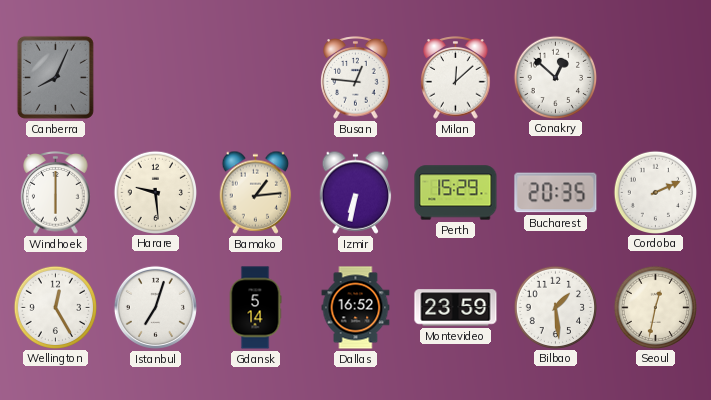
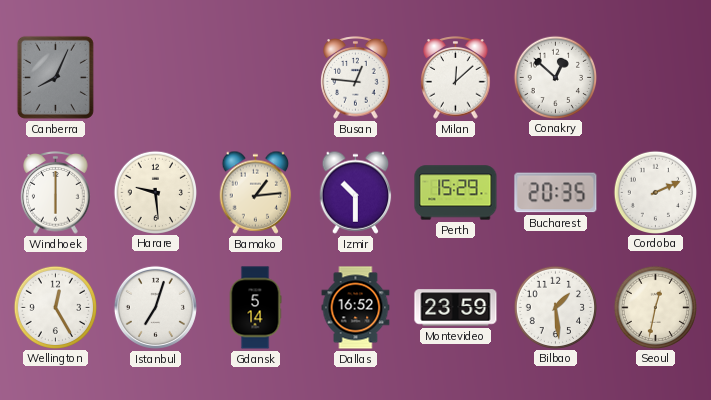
Izmir: 6:32 -> 10:30
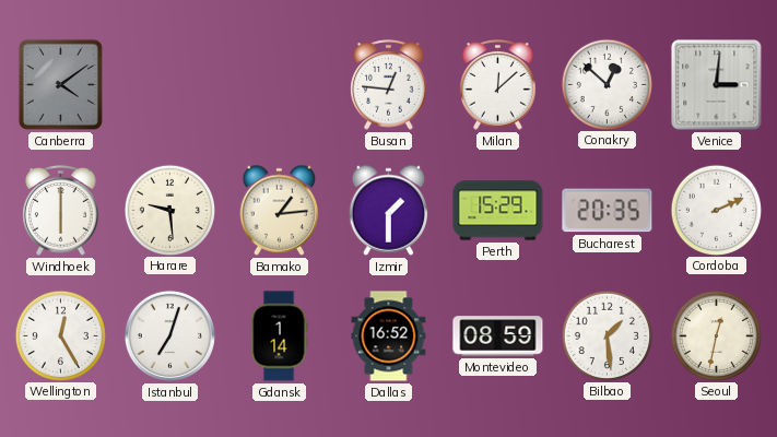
Canberra: 8:04 -> 4:09
Venice: none -> 3:01
Izmir: 10:30 -> 1:30
Gdansk: 5:14 -> 1:14
Montevideo: 23:59 -> 08:59
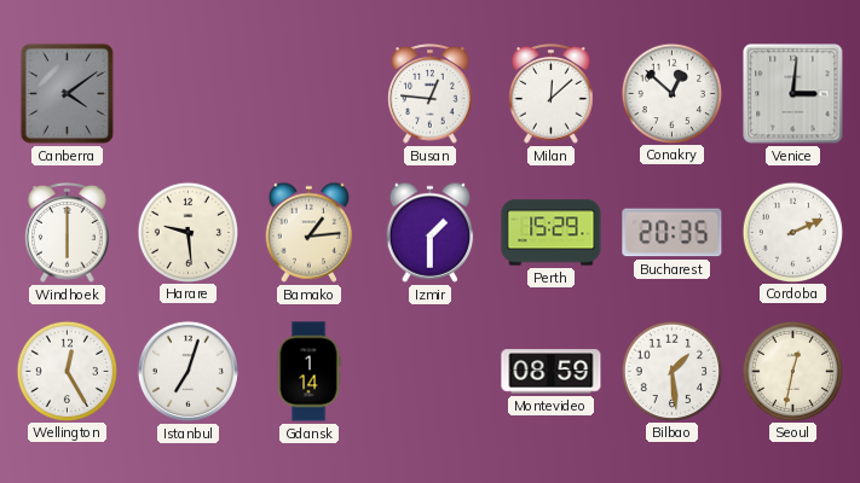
Dallas: 16:52 -> none
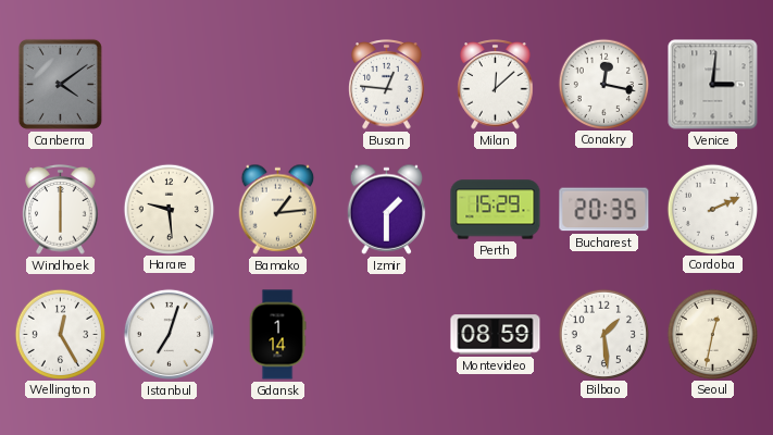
Conakry: 12:52 -> 12:17
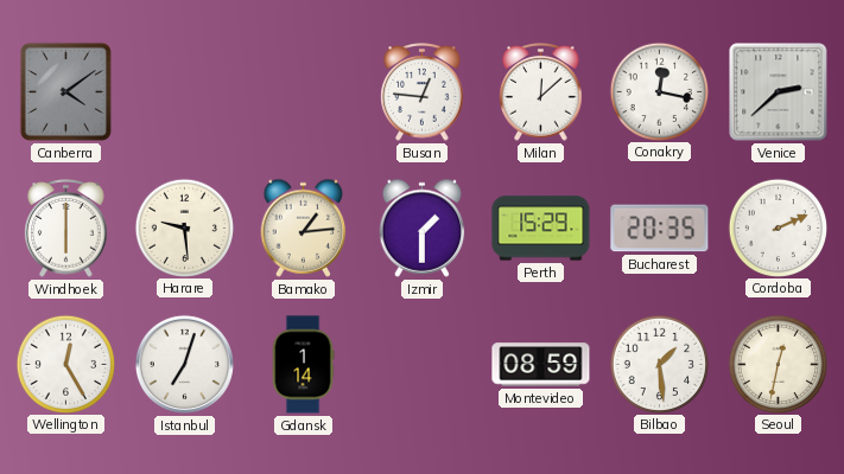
Venice: 3:01 -> 2:38
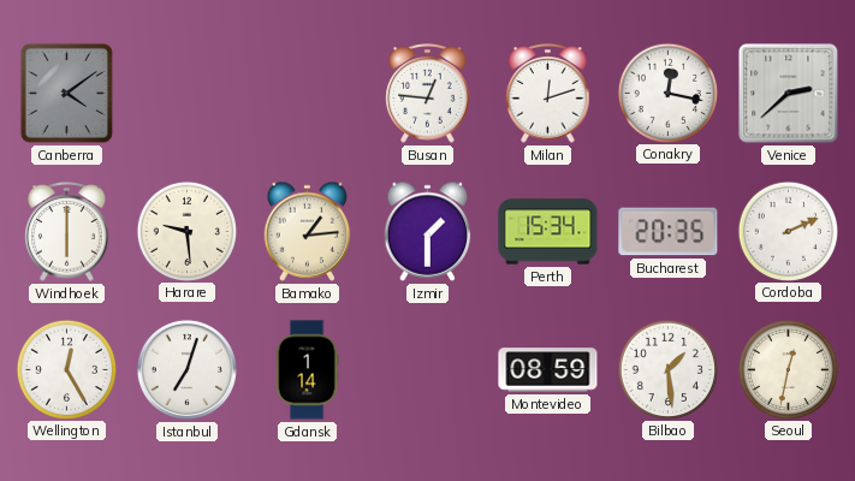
Milan: 12:08 -> 12:12
Perth: 15:29 -> 15:34
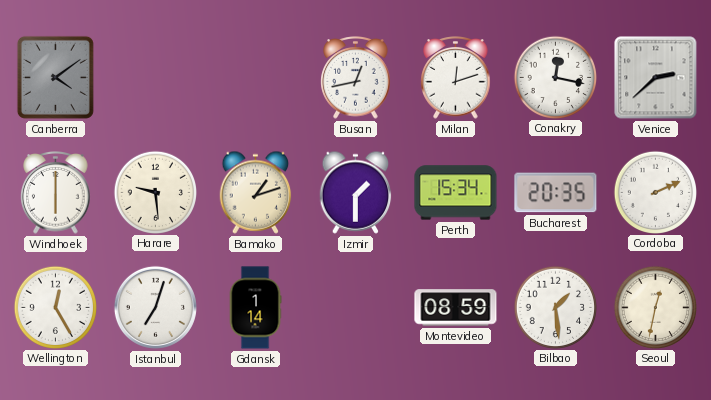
Busan: 12:46 -> 12:43
Bamako: 1:14 -> 1:12
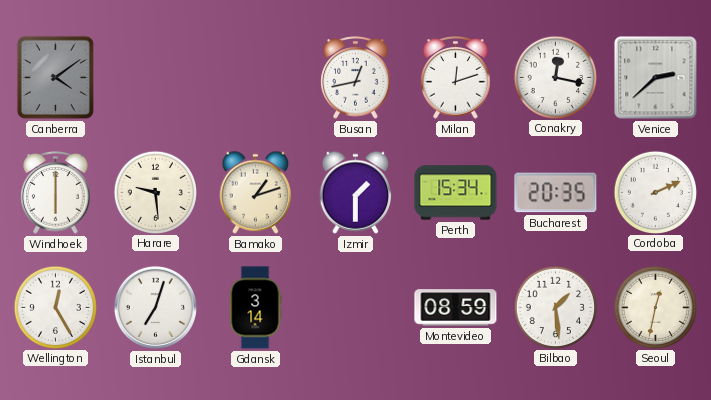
Gdansk: 1:14 -> 3:14
